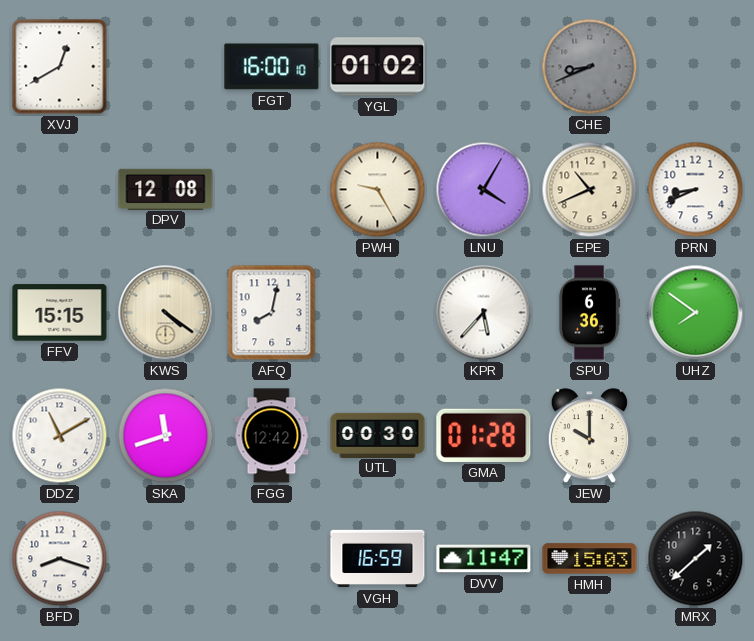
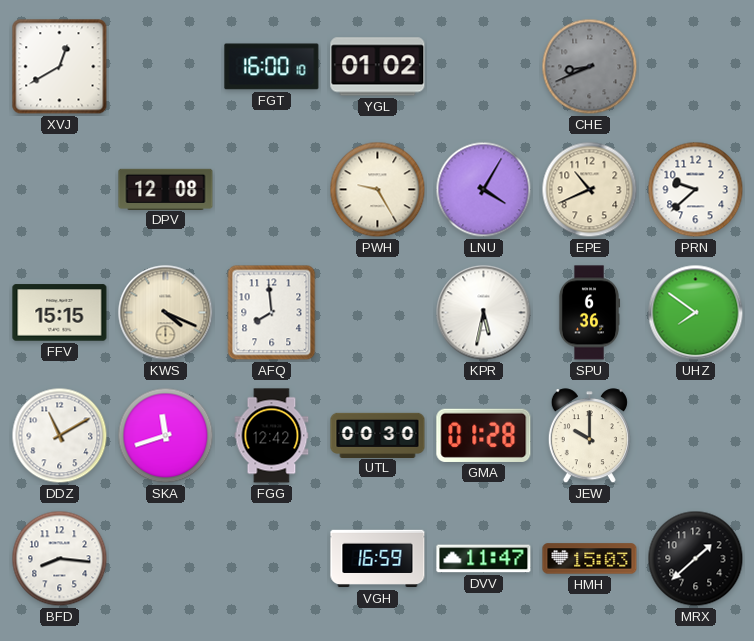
PRN: 8:41 -> 9:38
KWS: 4:21 -> 4:19
AFQ: 8:02 -> 7:59
KPR: 5:37 -> 5:32
BFD: 8:18 -> 8:16
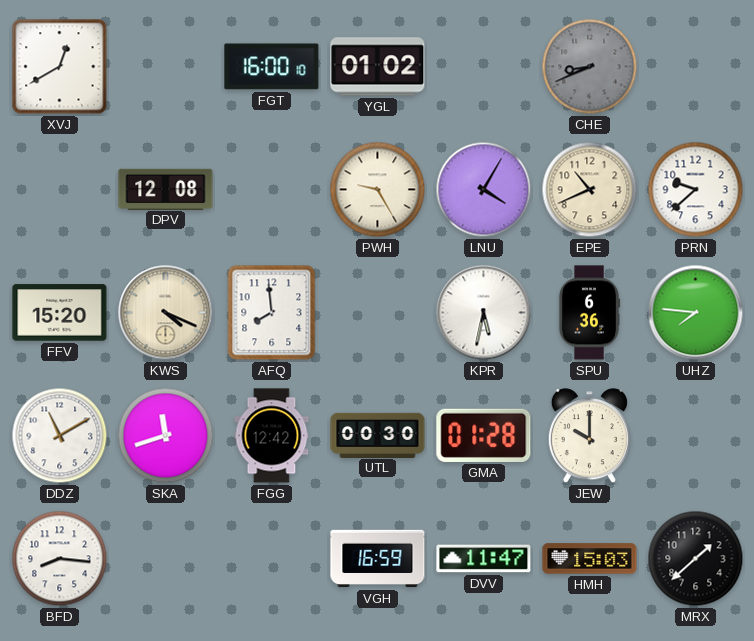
FFV: 15:15 -> 15:20
UHZ: 7:51 -> 7:46
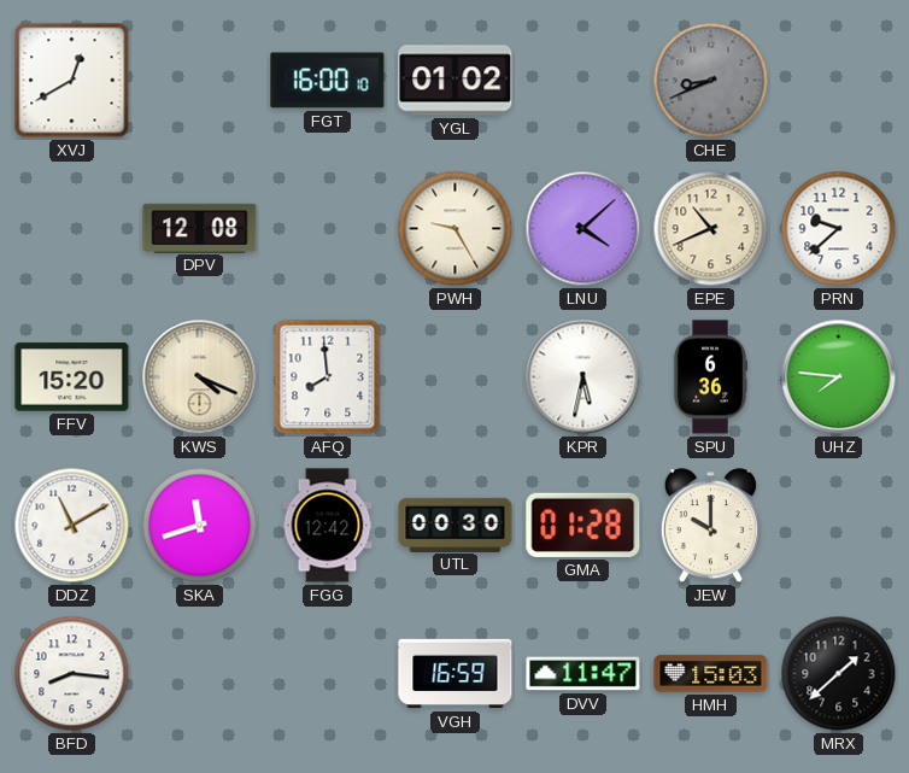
LNU: 4:05 -> 4:08
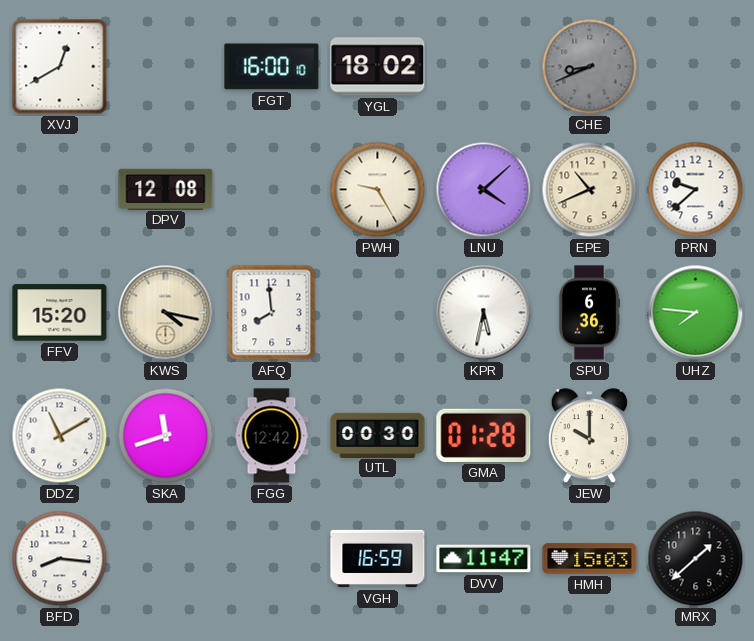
YGL: 01:02 -> 18:02
KWS: 4:19 -> 4:17
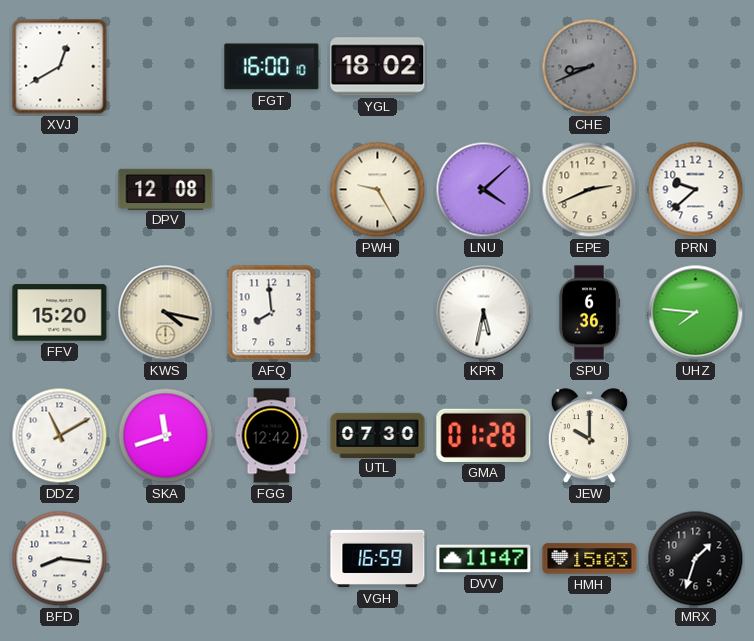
EPE: 10:41 -> 2:41
UTL: 00:30 -> 07:30
MRX: 1:38 -> 1:33
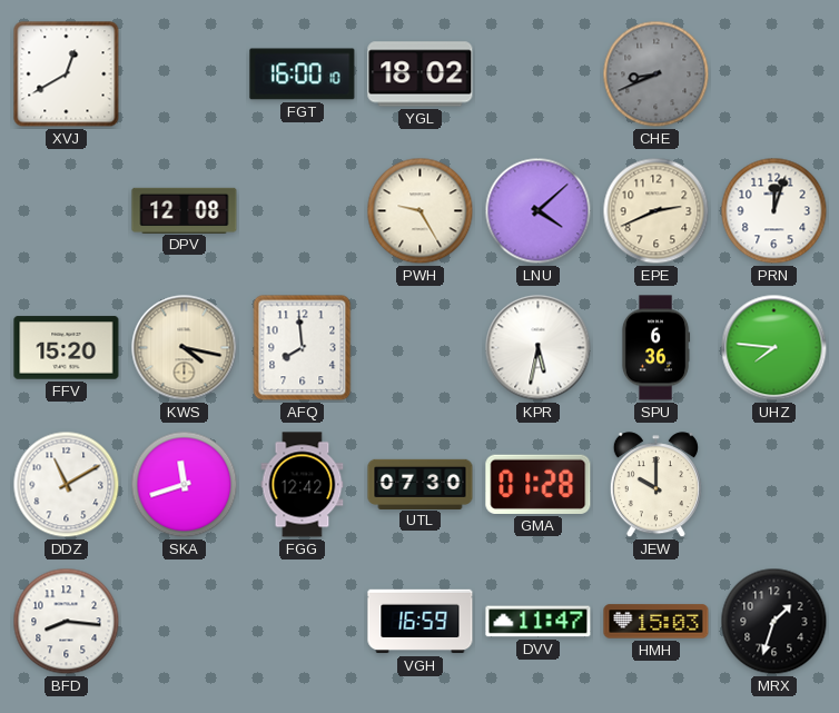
PRN: 9:38 -> 12:03
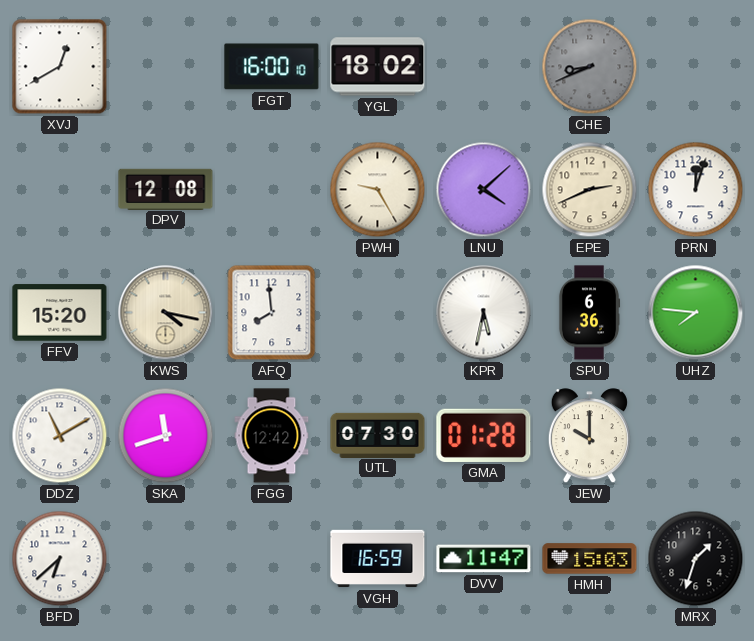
BFD: 8:16 -> 6:38
